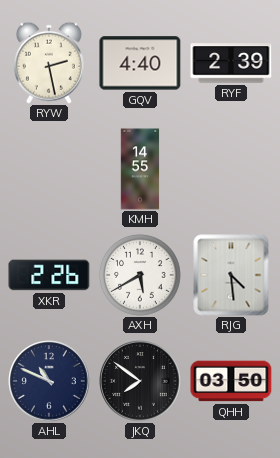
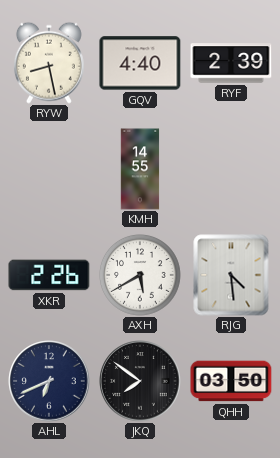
RYW: 2:28 -> 8:28
AHL: 10:49 -> 6:41
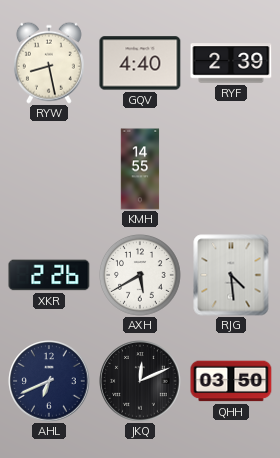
JKQ: 7:51 -> 12:11
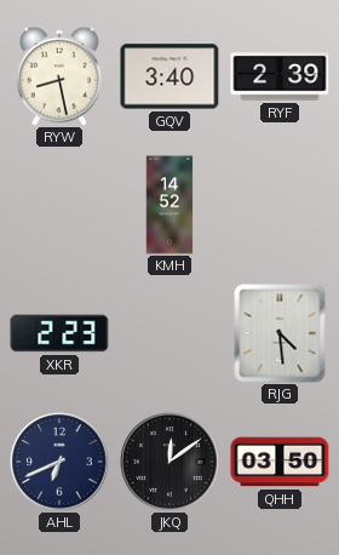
GQV: 4:40 -> 3:40
KMH: 14:55 -> 14:52
XKR: 2:26 -> 2:23
AXH: 5:40 -> none
JKQ: 12:11 -> 12:09
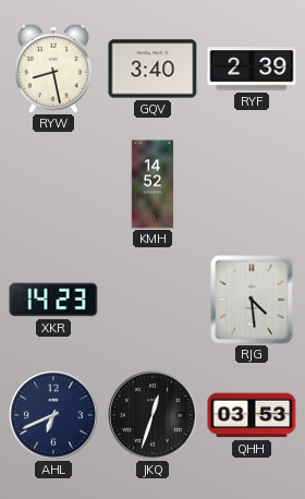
XKR: 2:23 -> 14:23
JKQ: 12:09 -> 12:33
QHH: 03:50 -> 03:53
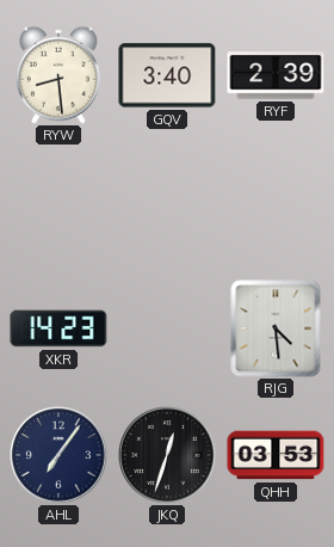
RYW: 8:28 -> 8:29
KMH: 14:52 -> none
AHL: 6:41 -> 7:06
